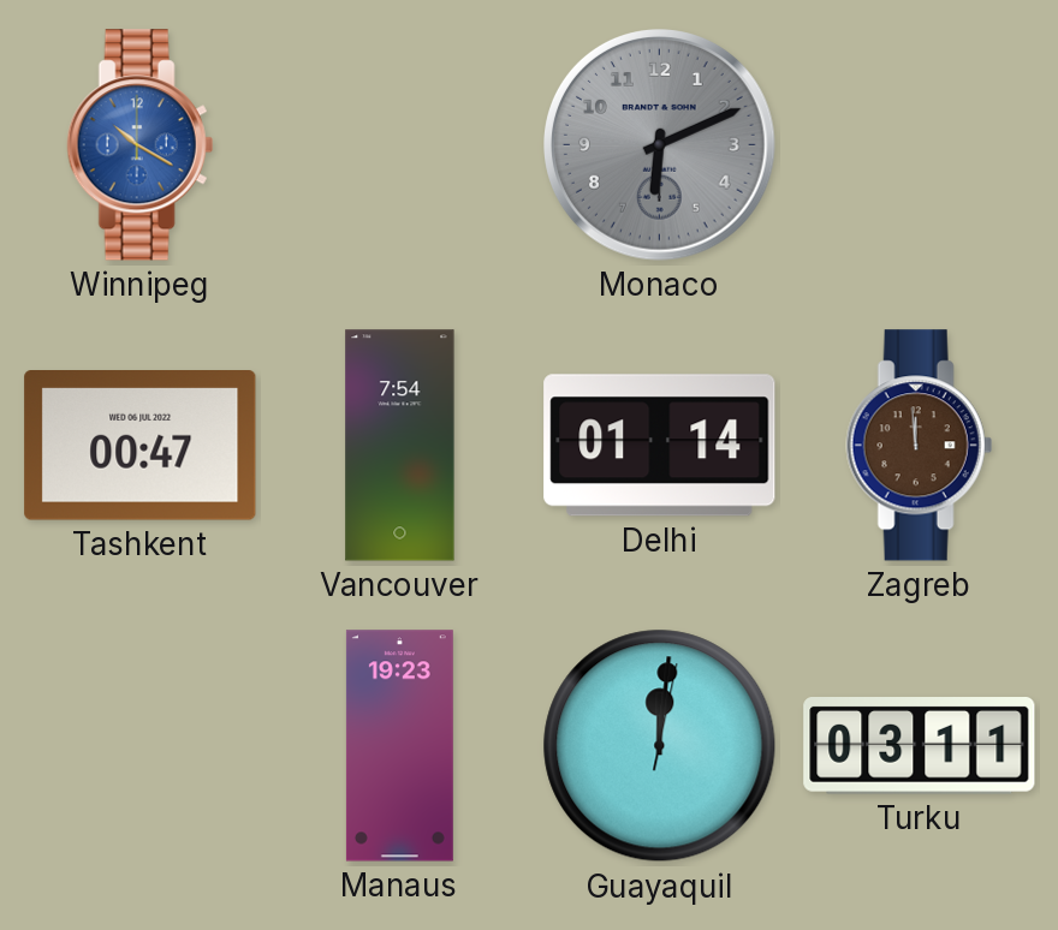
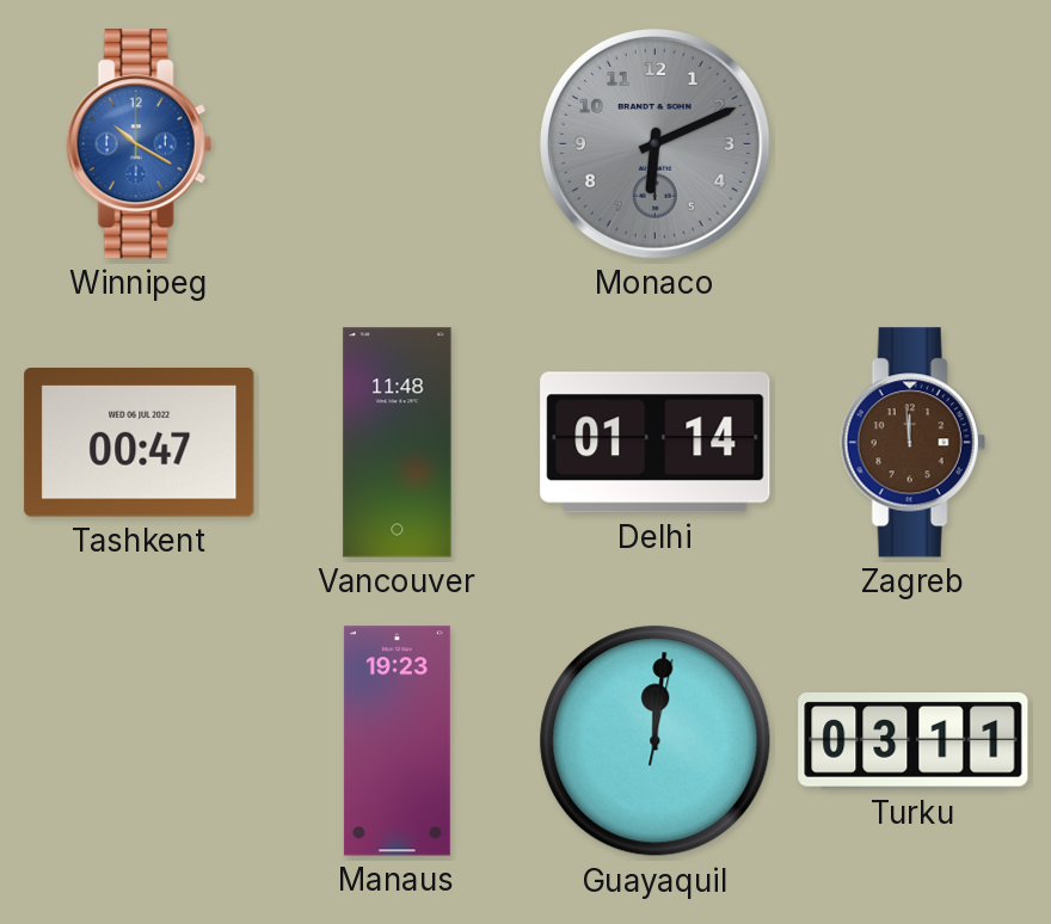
Vancouver: 7:54 -> 11:48
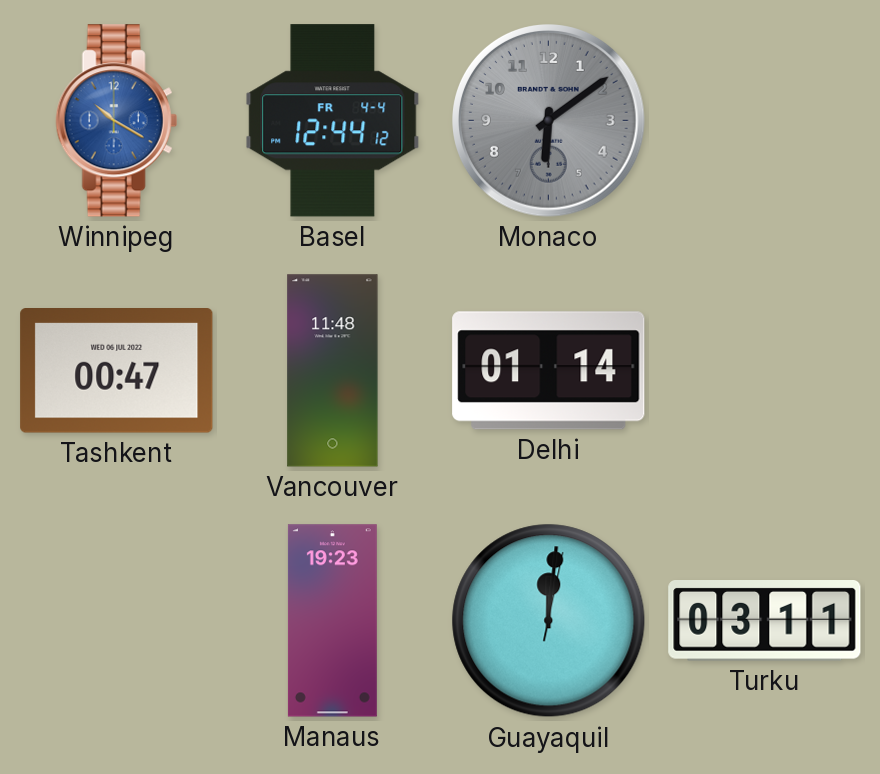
Basel: none -> 12:44
Monaco: 6:11 -> 6:09
Zagreb: 11:59 -> none
